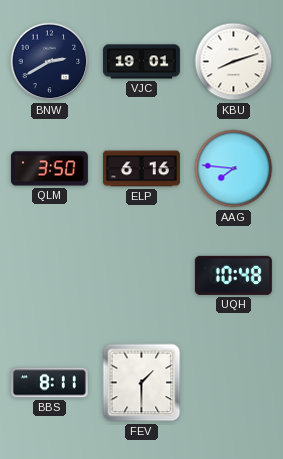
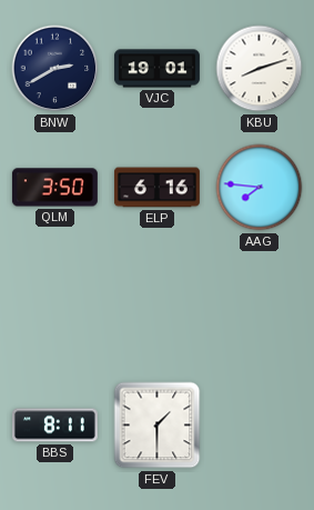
UQH: 10:48 -> none
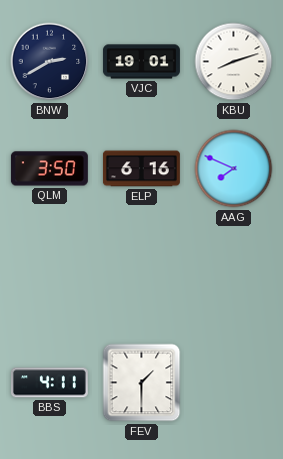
AAG: 7:46 -> 7:49
BBS: 8:11 -> 4:11
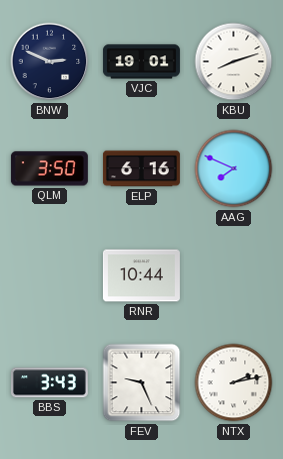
BNW: 2:40 -> 2:49
RNR: none -> 10:44
BBS: 4:11 -> 3:43
FEV: 1:30 -> 9:26
NTX: none -> 2:13
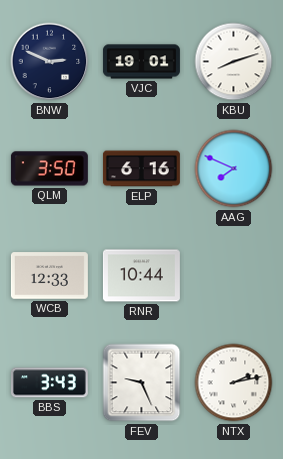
WCB: none -> 12:33
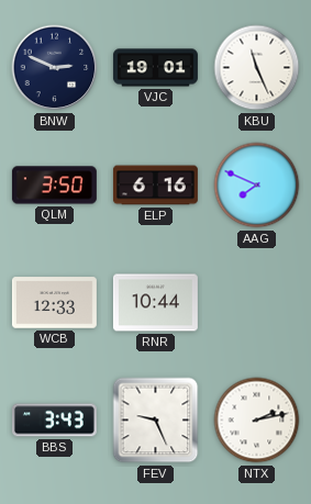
KBU: 8:12 -> 11:26
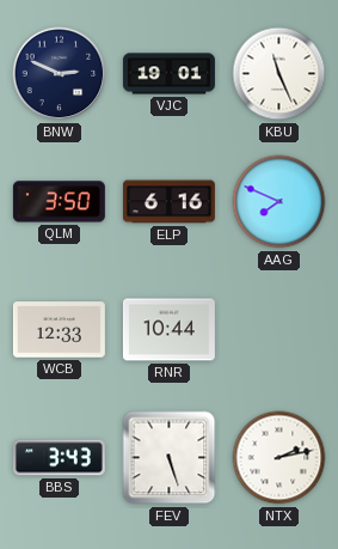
FEV: 9:26 -> 5:27
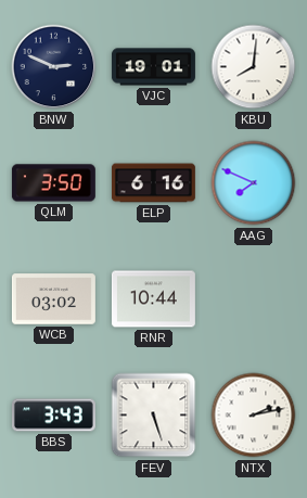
KBU: 11:26 -> 8:01
WCB: 12:33 -> 03:02
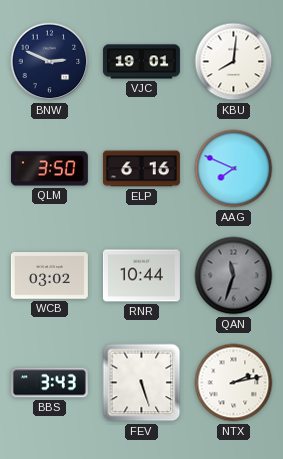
QAN: none -> 11:33
